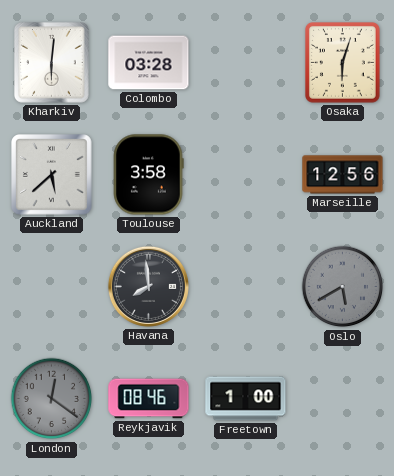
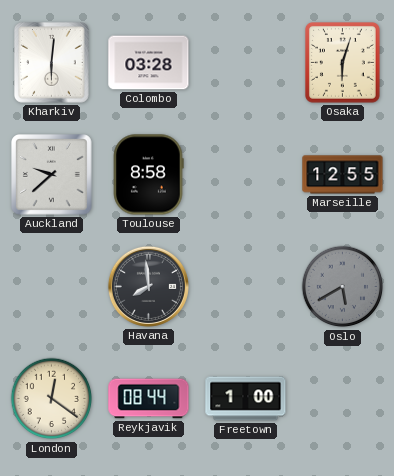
Auckland: 5:38 -> 9:38
Toulouse: 3:58 -> 8:58
Marseille: 12:56 -> 12:55
London dial: grey -> cream
Reykjavik: 08:46 -> 08:44
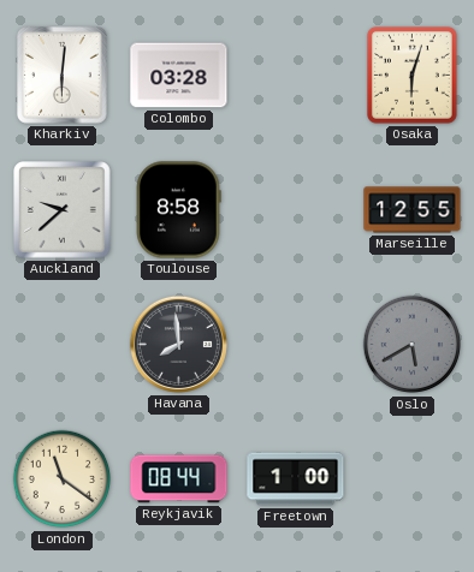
London: 12:21 -> 11:21
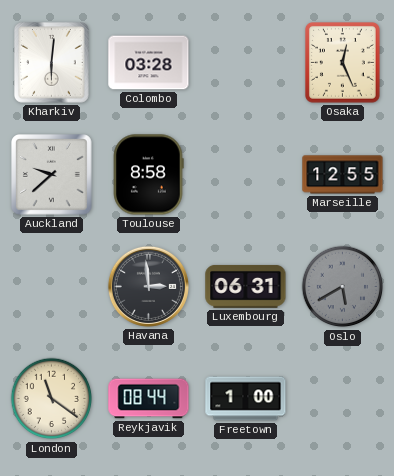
Osaka: 6:03 -> 12:26
Havana: 7:59 -> 2:59
Luxembourg: none -> 06:31
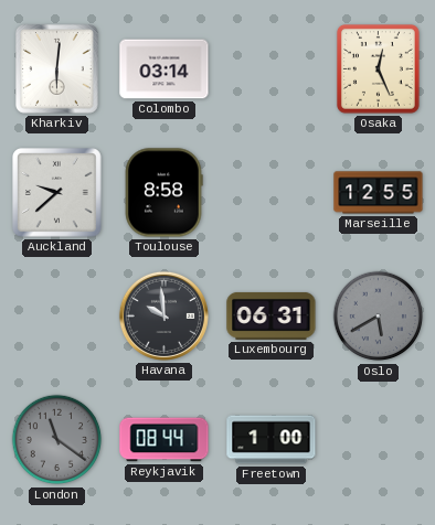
Colombo: 03:28 -> 03:14
Havana: 2:59 -> 9:59
London dial: cream -> grey
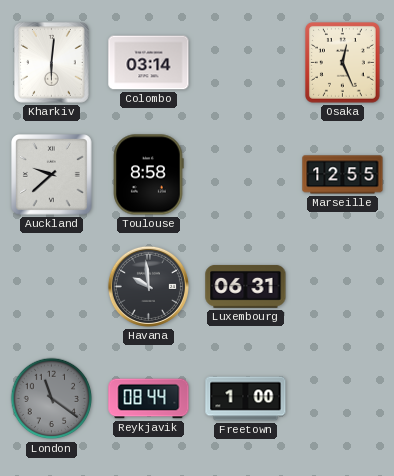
Oslo: 5:40 -> none
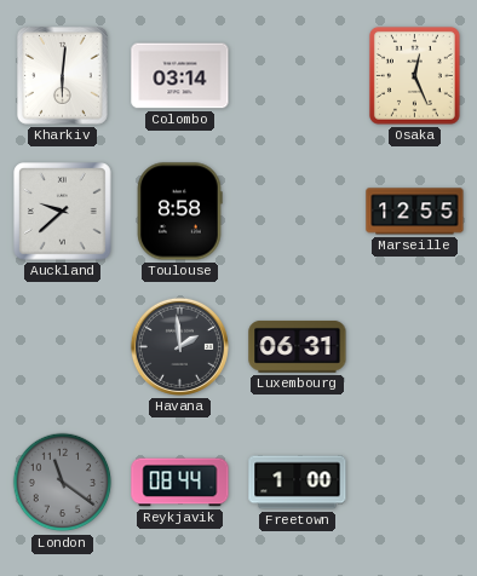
Havana: 9:59 -> 1:59
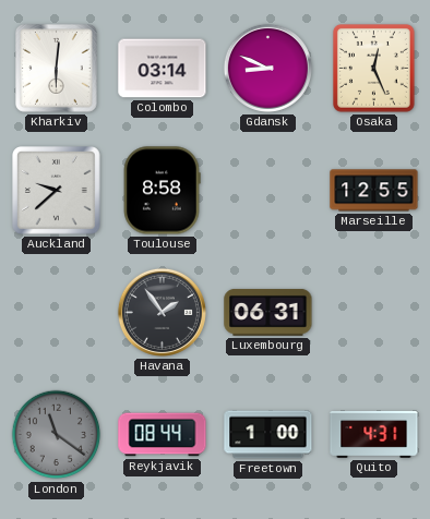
Gdansk: none -> 8:49
Havana: 1:59 -> 1:54
Quito: none -> 4:31
